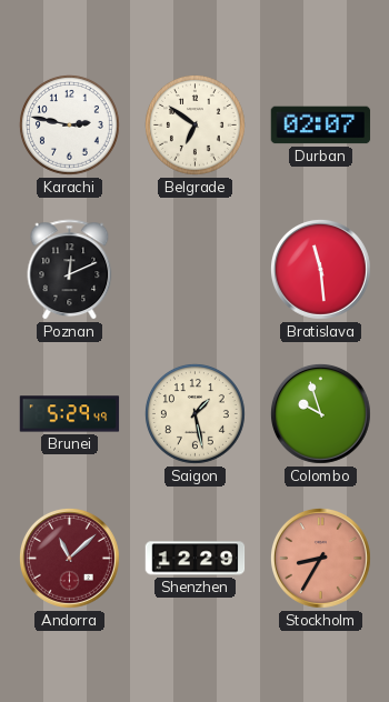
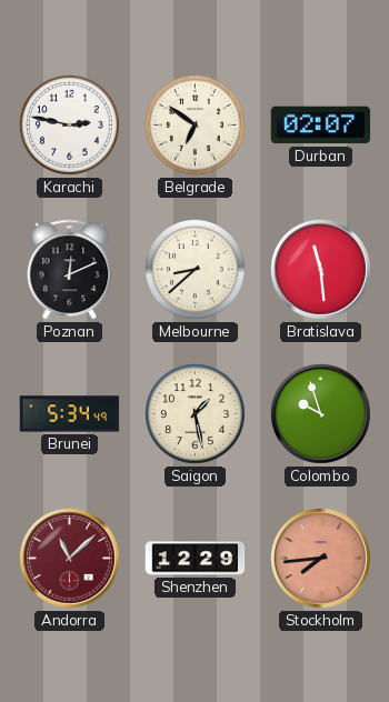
Melbourne: none -> 8:38
Brunei: 5:29 -> 5:34
Stockholm: 8:35 -> 7:44
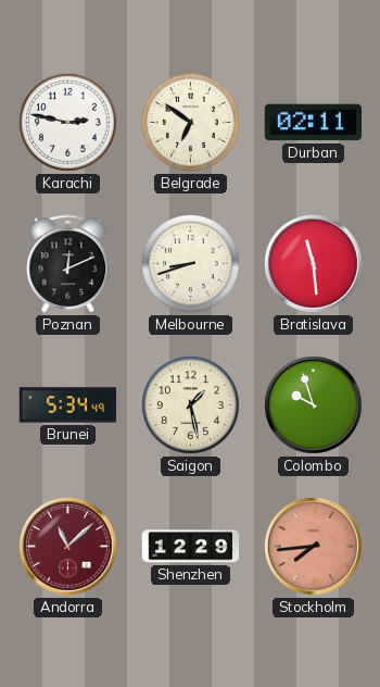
Durban: 02:07 -> 02:11
Melbourne: 8:38 -> 8:42
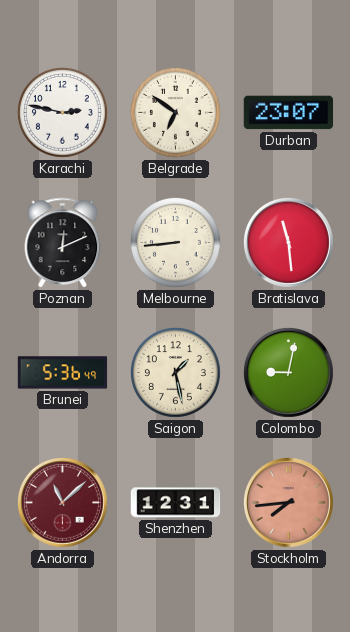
Durban: 02:11 -> 23:07
Melbourne: 8:42 -> 8:44
Brunei: 5:34 -> 5:36
Colombo: 9:57 -> 9:02
Shenzhen: 12:29 -> 12:31
